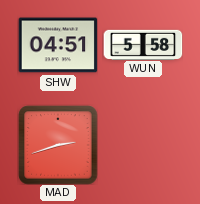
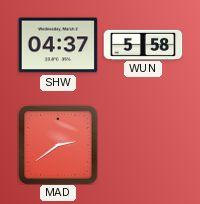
SHW: 04:51 -> 04:37
MAD: 2:42 -> 2:39
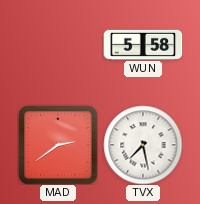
SHW: 04:37 -> none
TVX: none -> 7:28
